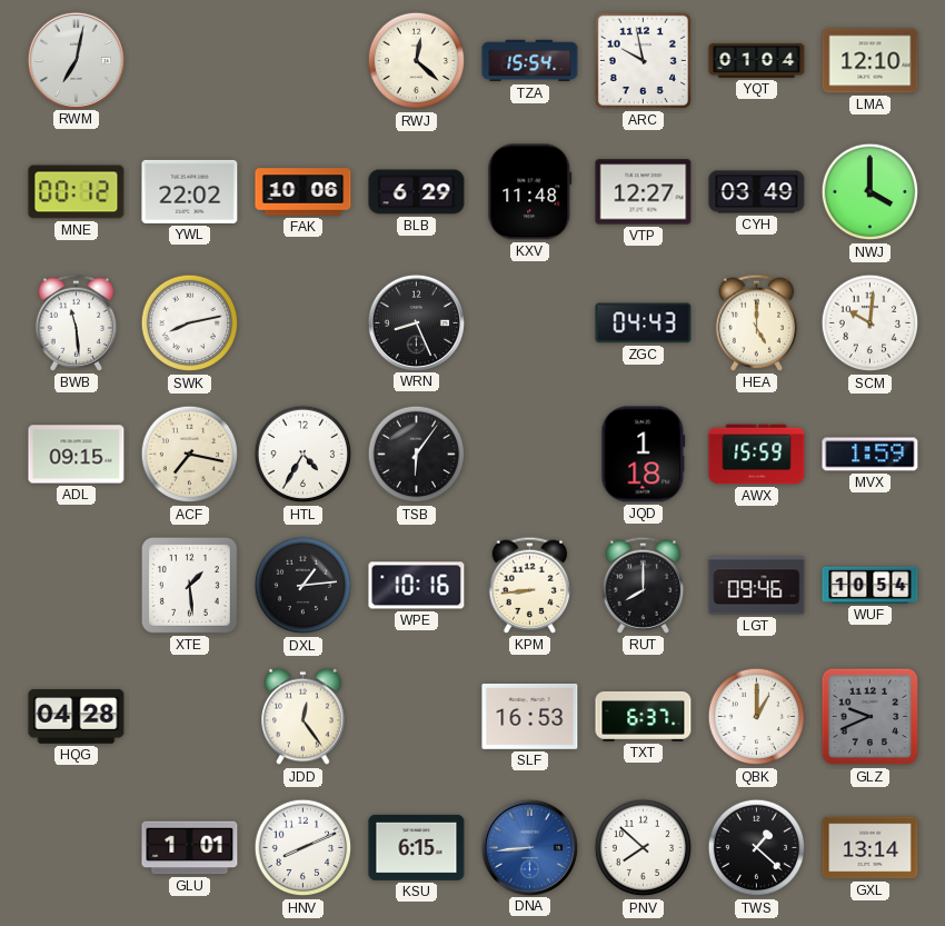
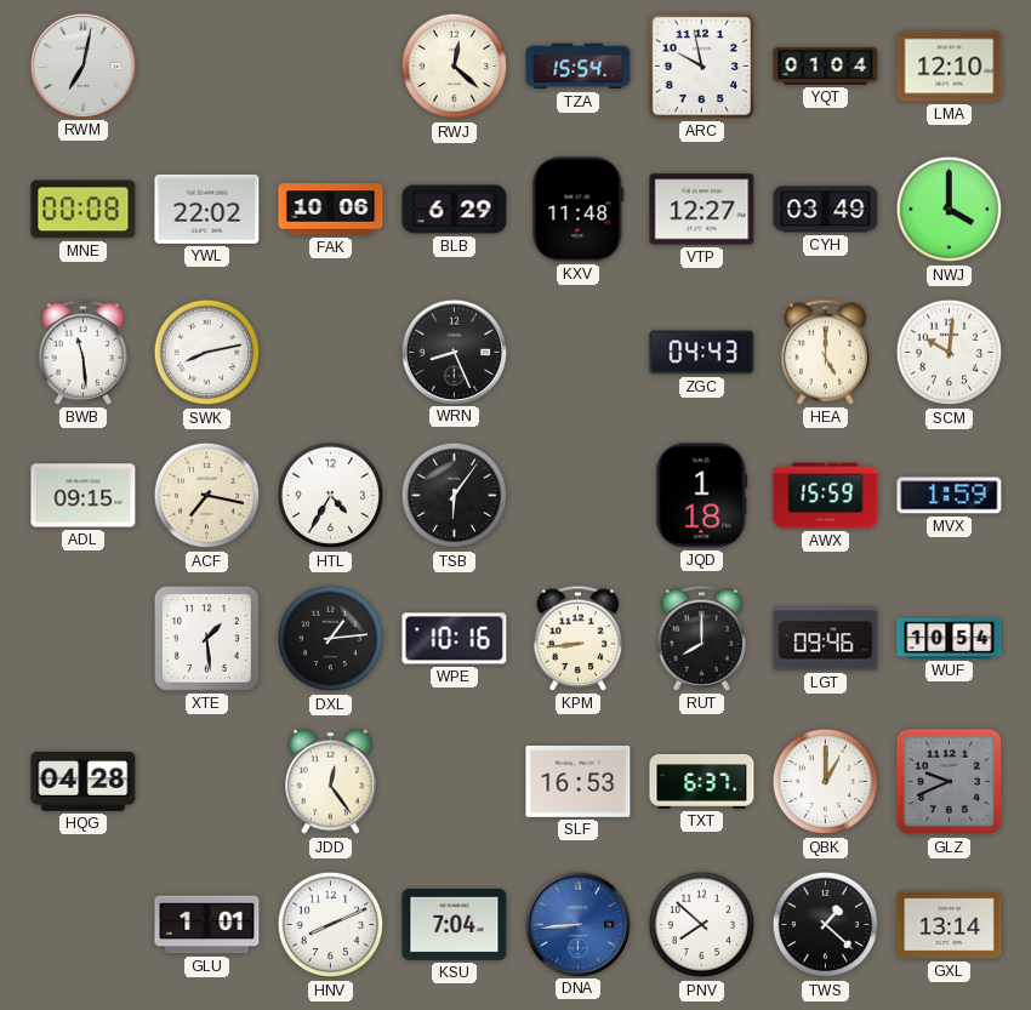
MNE: 00:12 -> 00:08
KSU: 6:15 -> 7:04
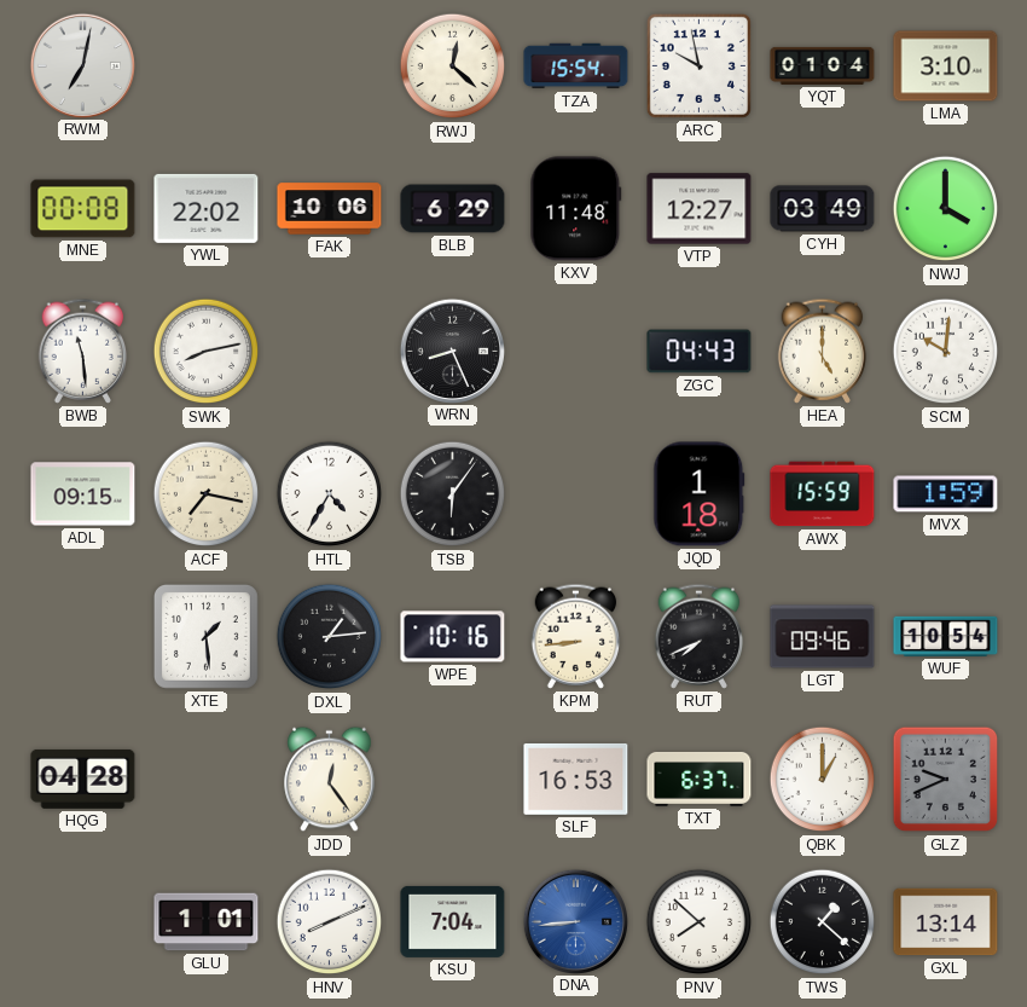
LMA: 12:10 -> 3:10
RUT: 8:00 -> 7:41
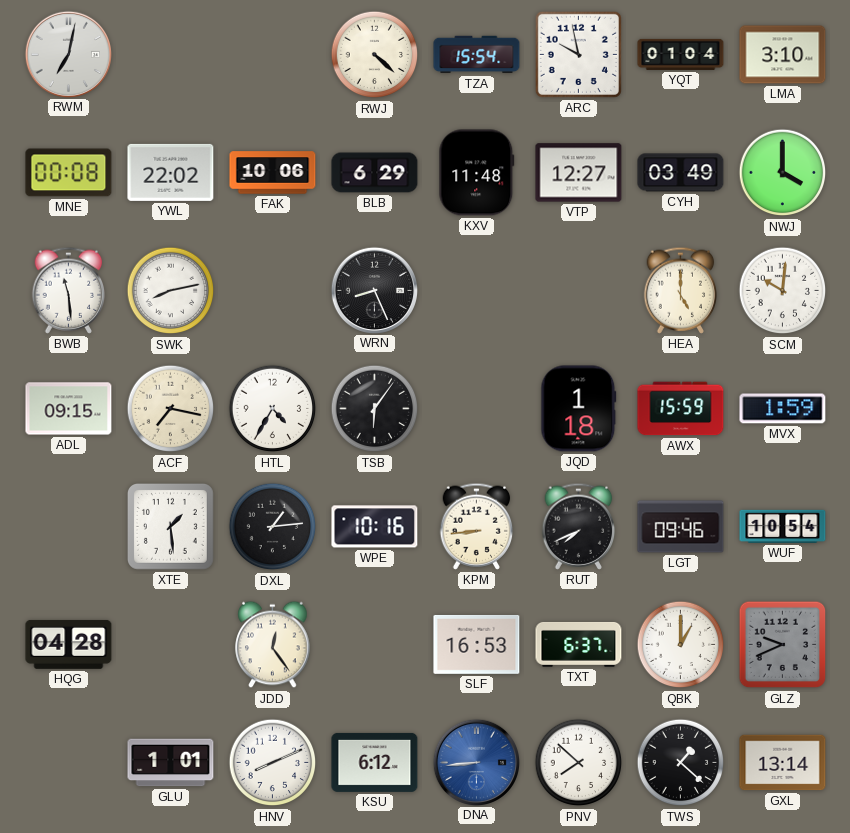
RWJ: 12:22 -> 4:22
ZGC: 04:43 -> none
KSU: 7:04 -> 6:12
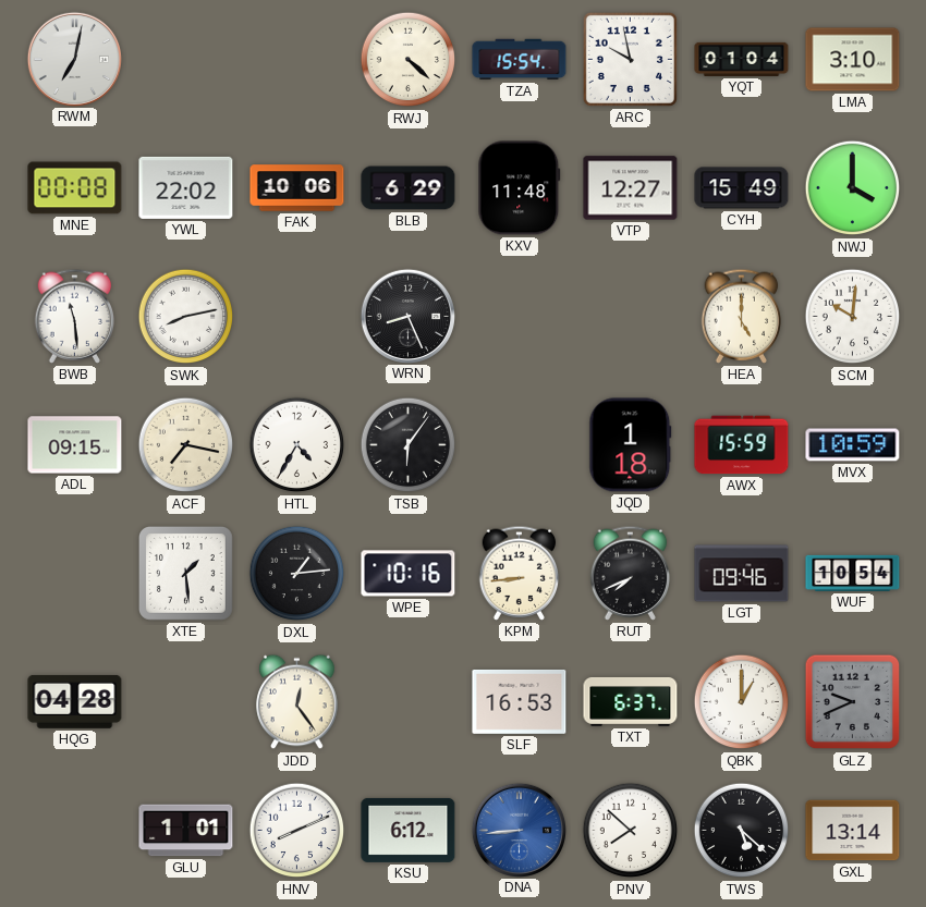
CYH: 03:49 -> 15:49
MVX: 1:59 -> 10:59
TWS: 1:22 -> 5:22
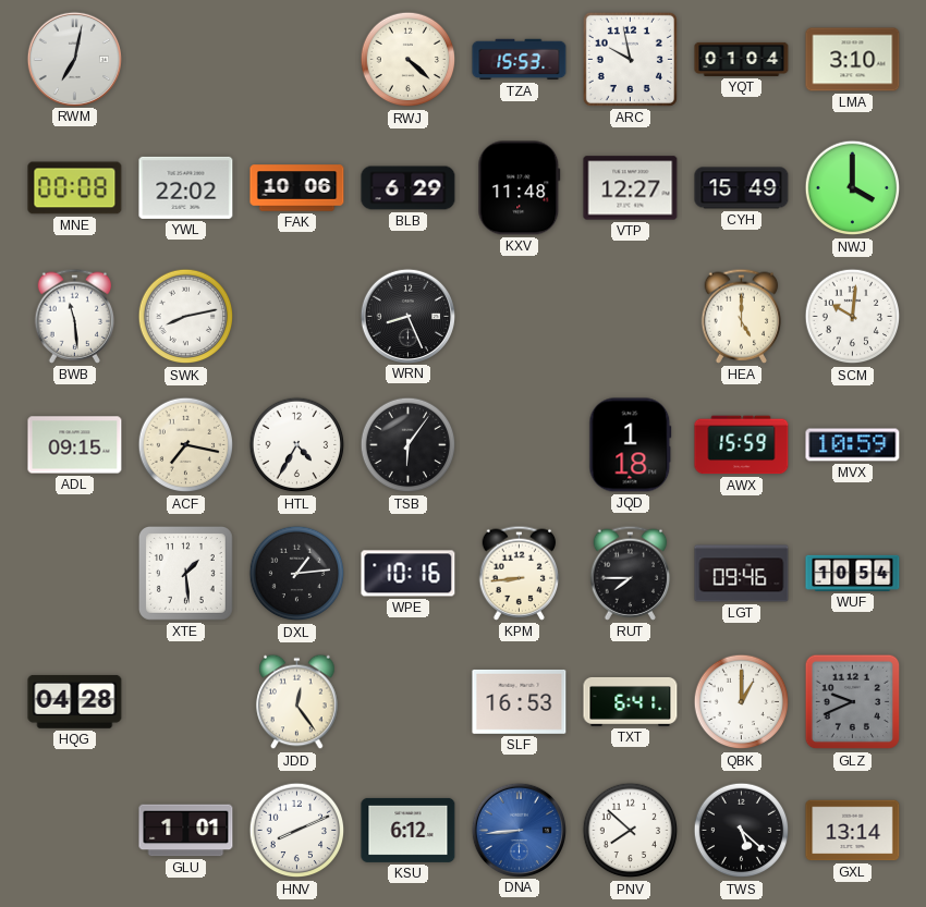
TZA: 15:54 -> 15:53
RUT: 7:41 -> 7:45
TXT: 6:37 -> 6:41
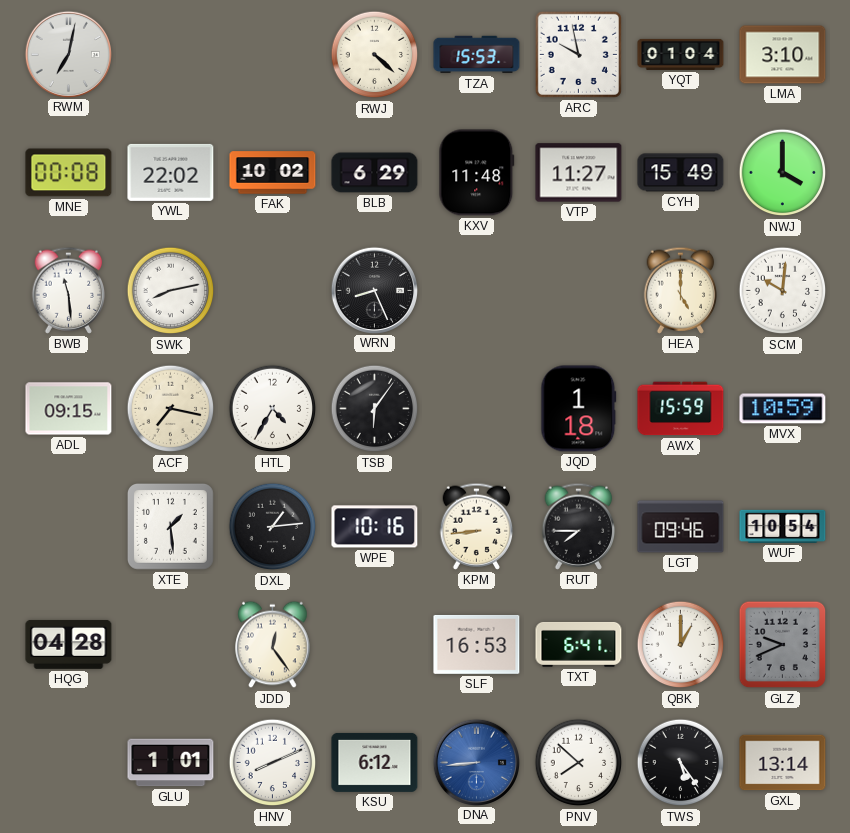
FAK: 10:06 -> 10:02
VTP: 12:27 -> 11:27
TWS: 5:22 -> 5:24
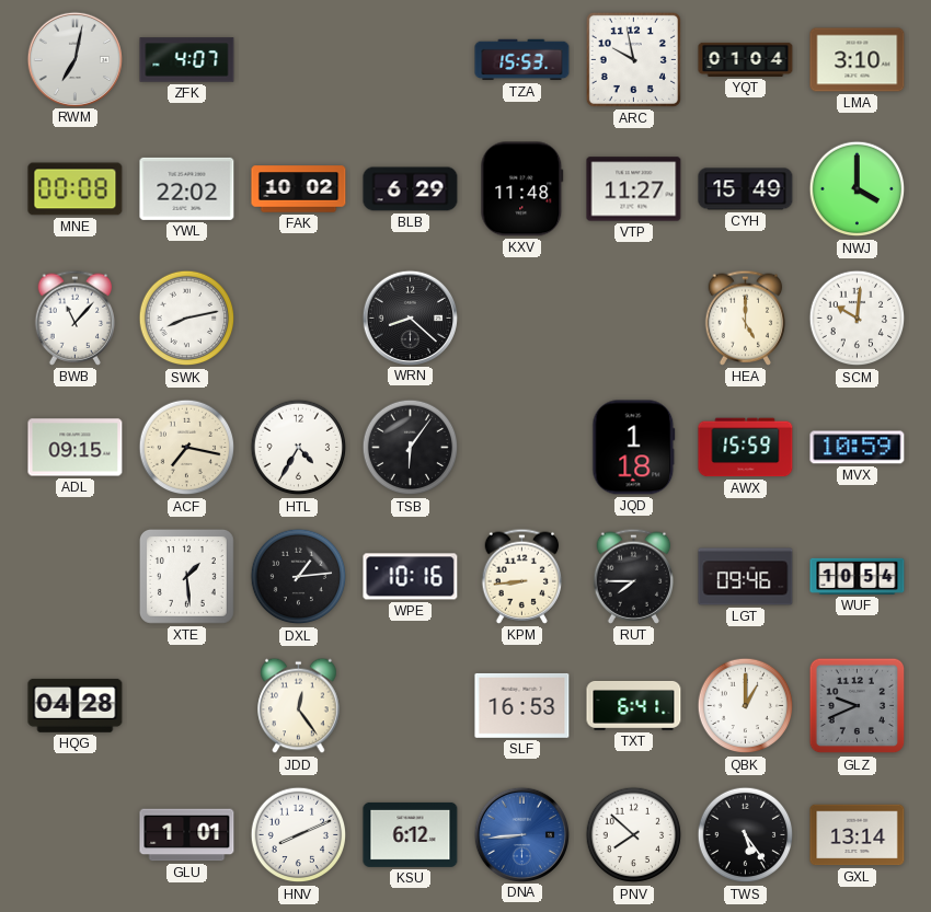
ZFK: none -> 4:07
RWJ: 4:22 -> none
BWB: 11:29 -> 11:07
WRN: 8:26 -> 8:22
